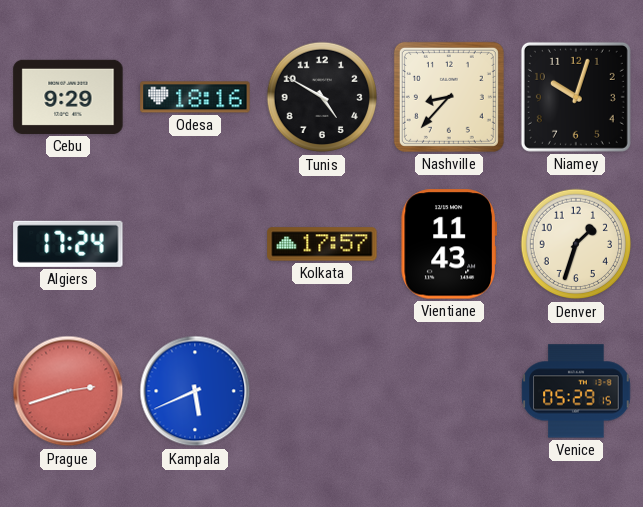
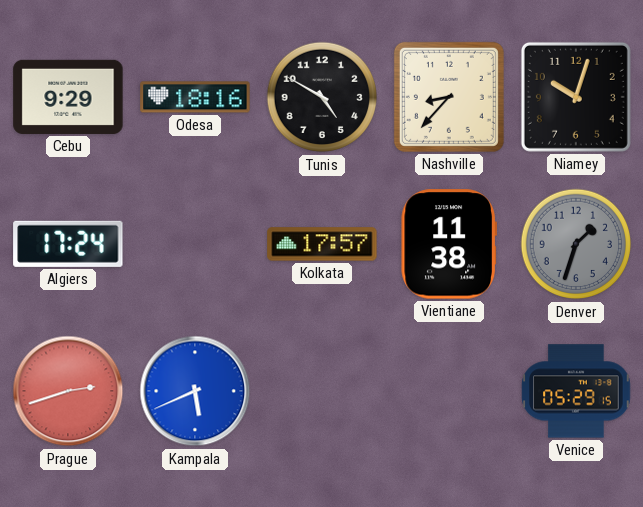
Vientiane: 11:43 -> 11:38
Denver dial: cream -> grey
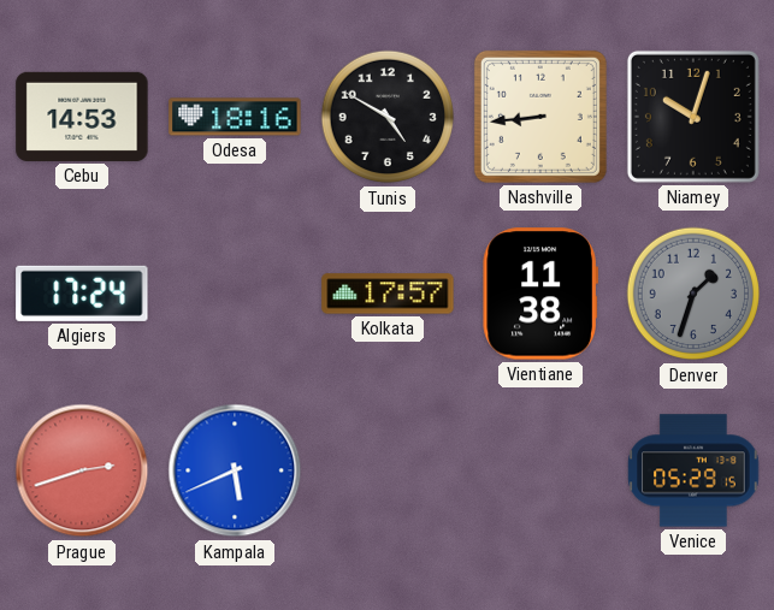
Cebu: 9:29 -> 14:53
Nashville: 8:37 -> 8:44
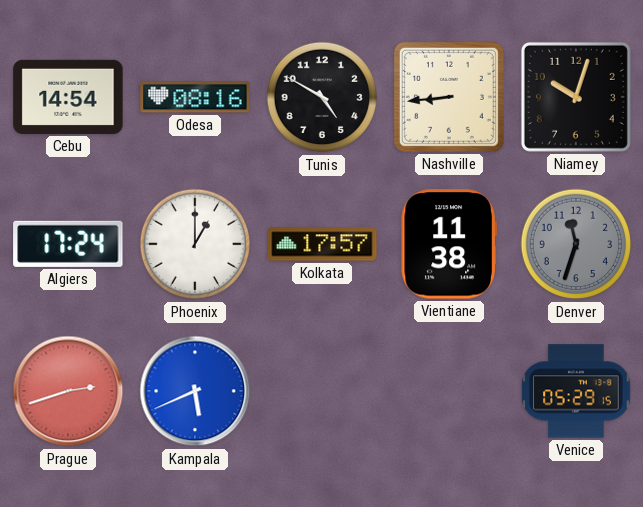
Cebu: 14:53 -> 14:54
Odesa: 18:16 -> 08:16
Phoenix: none -> 1:00
Denver: 1:33 -> 11:33
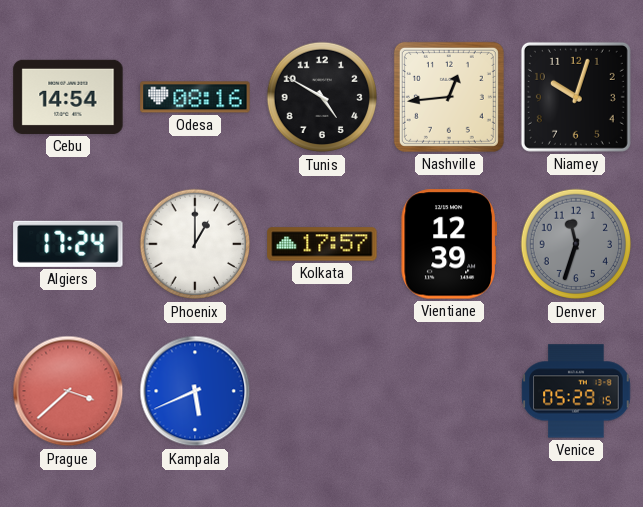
Nashville: 8:44 -> 12:44
Vientiane: 11:38 -> 12:39
Prague: 2:42 -> 3:38
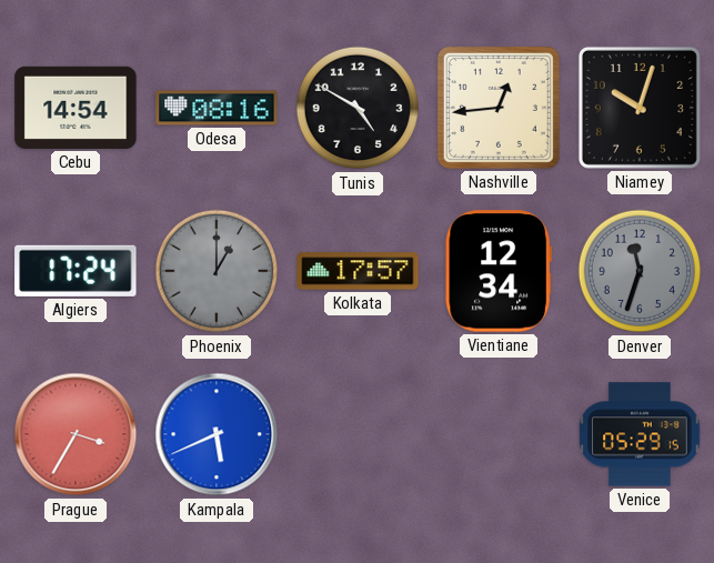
Phoenix dial: white -> grey
Vientiane: 12:39 -> 12:34
Prague: 3:38 -> 3:35
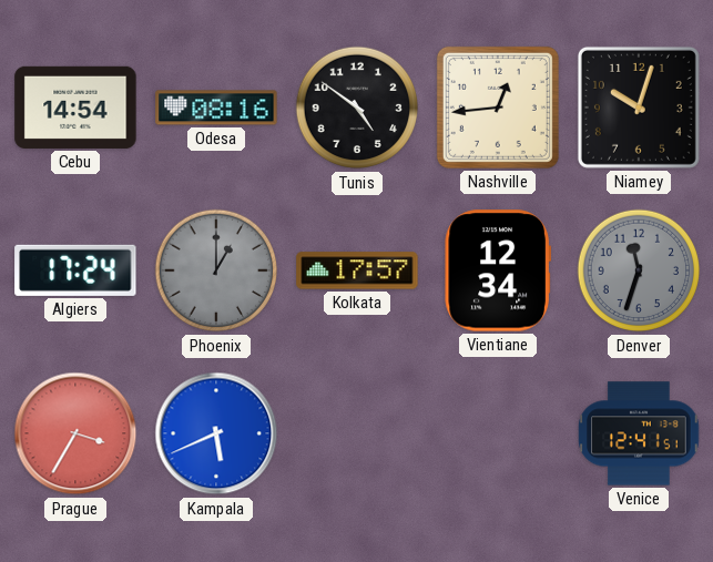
Tunis: 4:50 -> 4:51
Venice: 05:29 -> 12:41
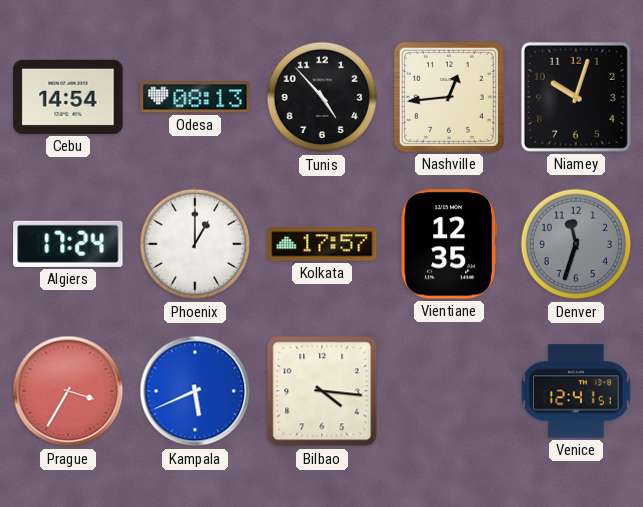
Odesa: 08:16 -> 08:13
Tunis: 4:51 -> 4:53
Phoenix dial: grey -> white
Vientiane: 12:34 -> 12:35
Bilbao: none -> 4:16
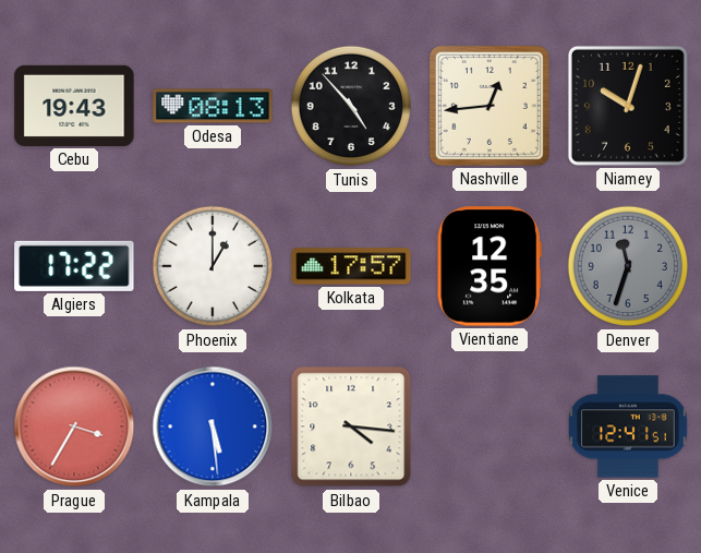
Cebu: 14:54 -> 19:43
Algiers: 17:24 -> 17:22
Kampala: 5:41 -> 5:29
